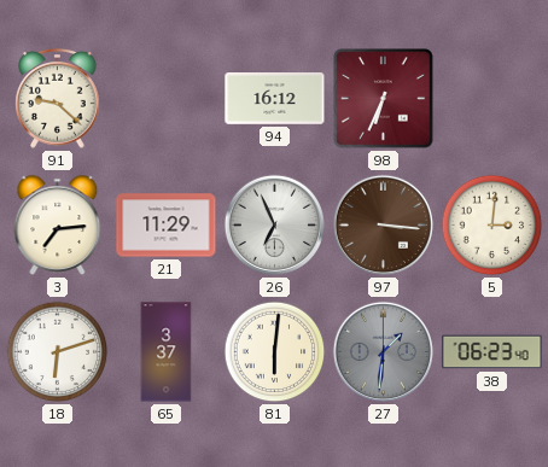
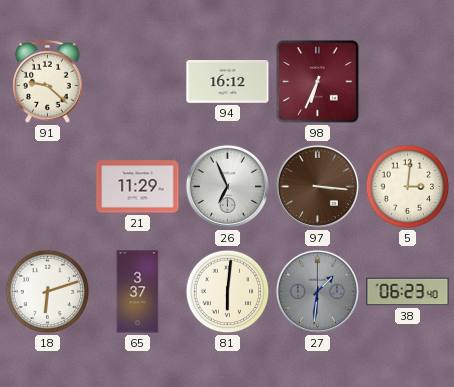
3: 7:14 -> none
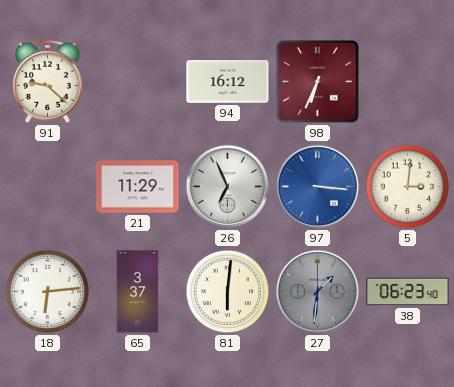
97 dial: brown -> blue
18: 6:12 -> 6:14
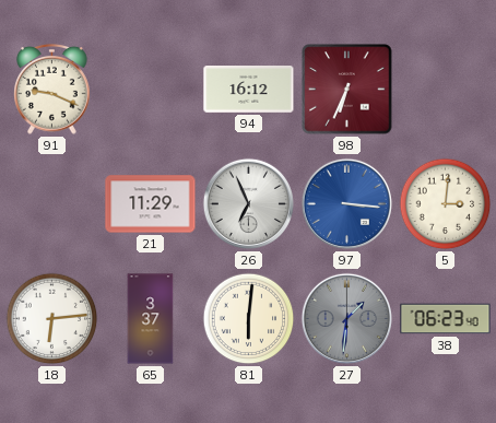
91: 9:22 -> 9:19
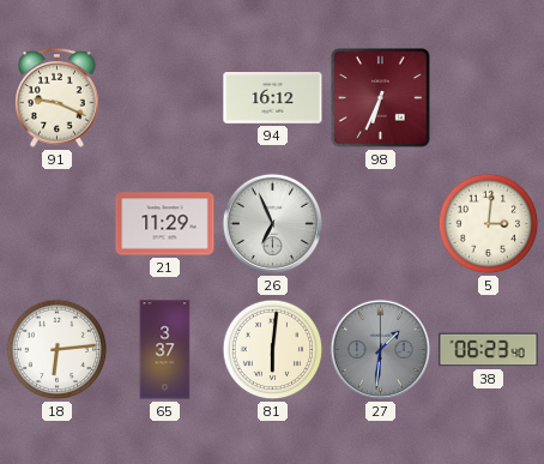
97: 3:16 -> none
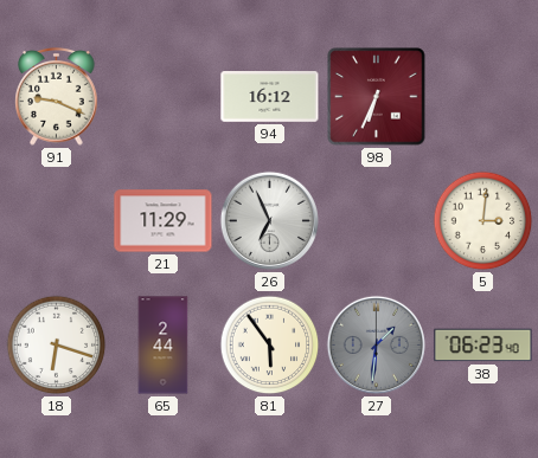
18: 6:14 -> 6:18
65: 3:37 -> 2:44
81: 6:01 -> 5:54
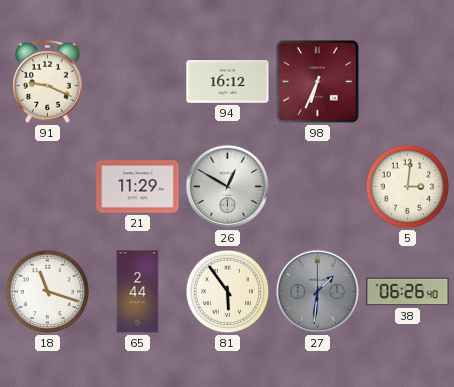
26: 6:56 -> 12:50
18: 6:18 -> 11:18
38: 06:23 -> 06:26
